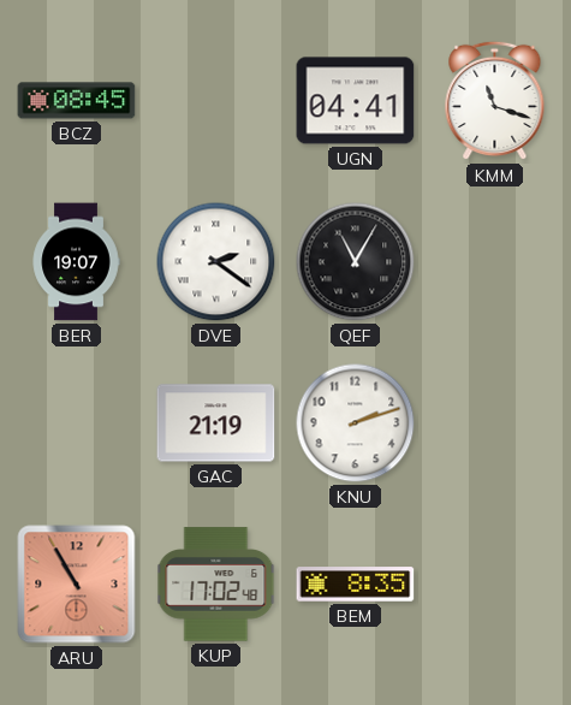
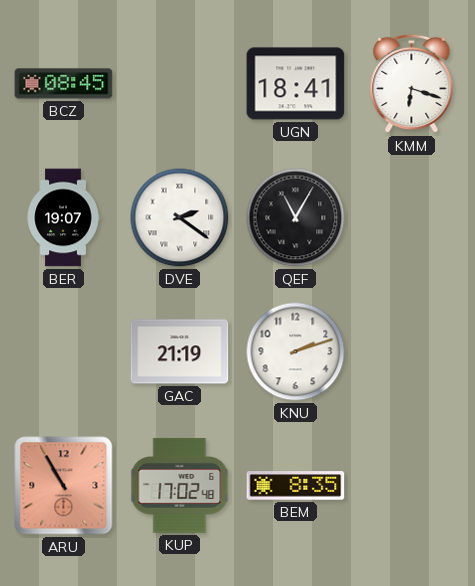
UGN: 04:41 -> 18:41
KMM: 11:18 -> 6:18
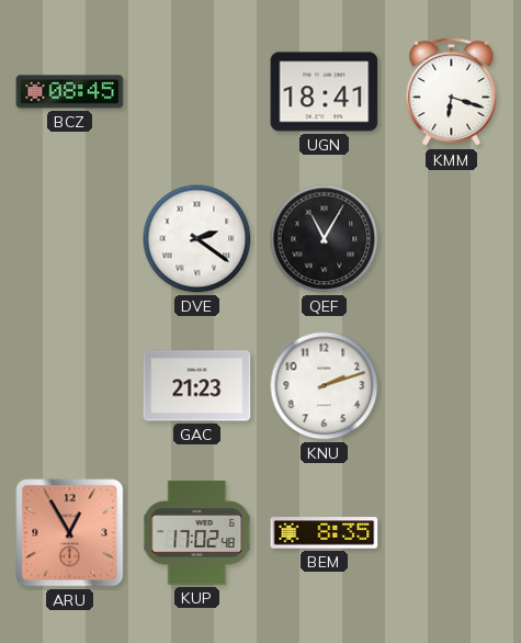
BER: 19:07 -> none
GAC: 21:19 -> 21:23
ARU: 10:55 -> 12:55
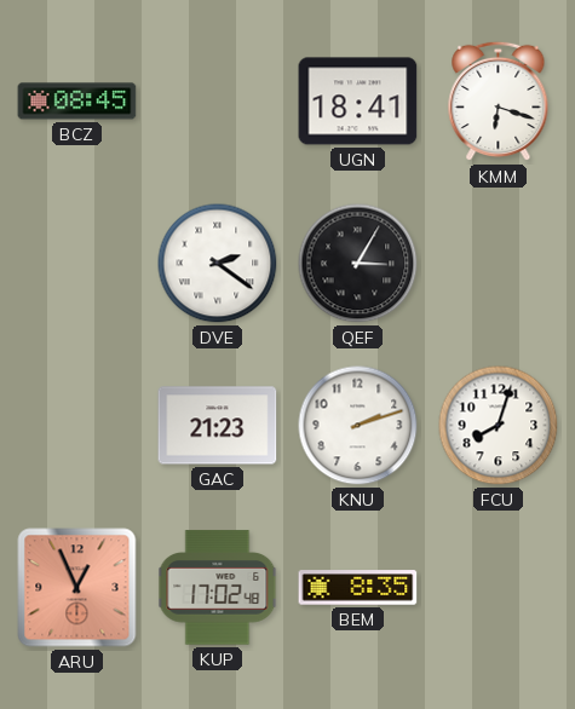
QEF: 11:05 -> 3:05
FCU: none -> 8:03
ARU: 12:55 -> 12:56
